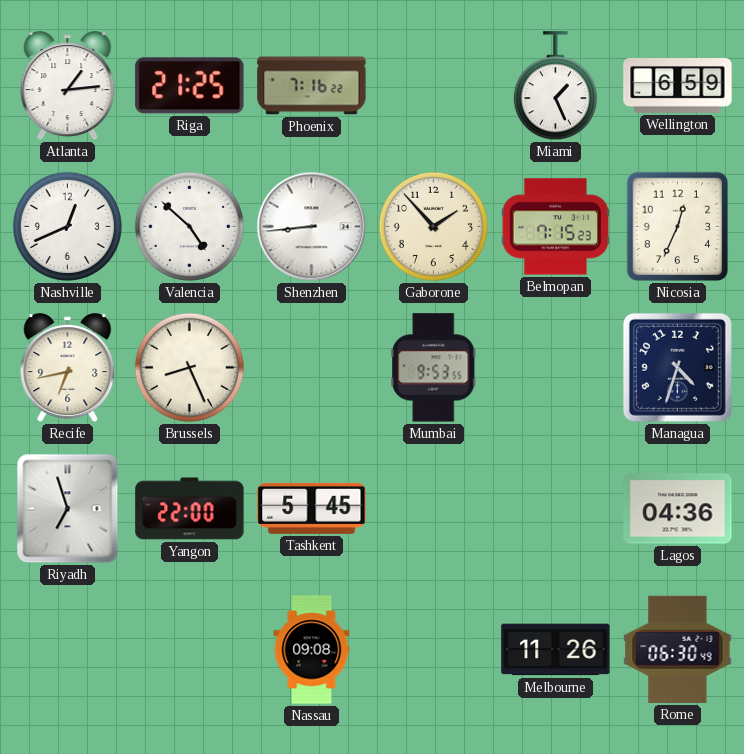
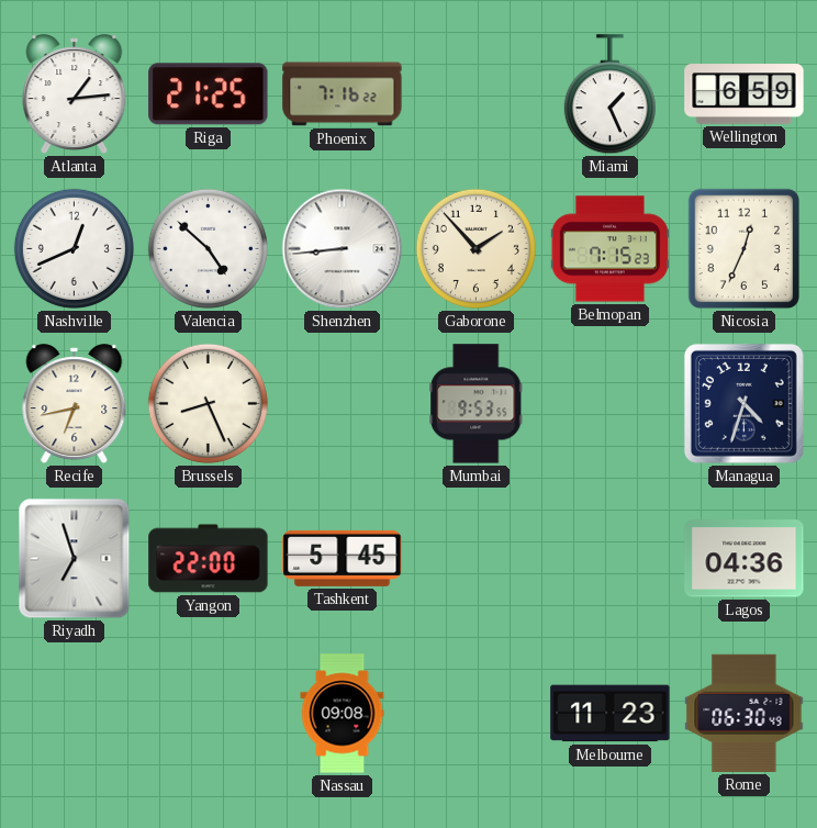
Melbourne: 11:26 -> 11:23
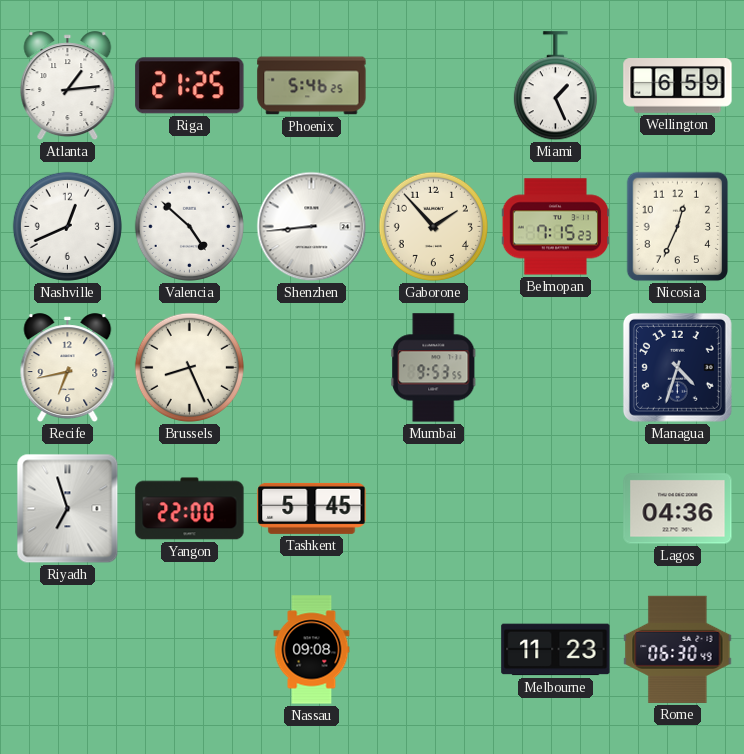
Phoenix: 7:16 -> 5:46
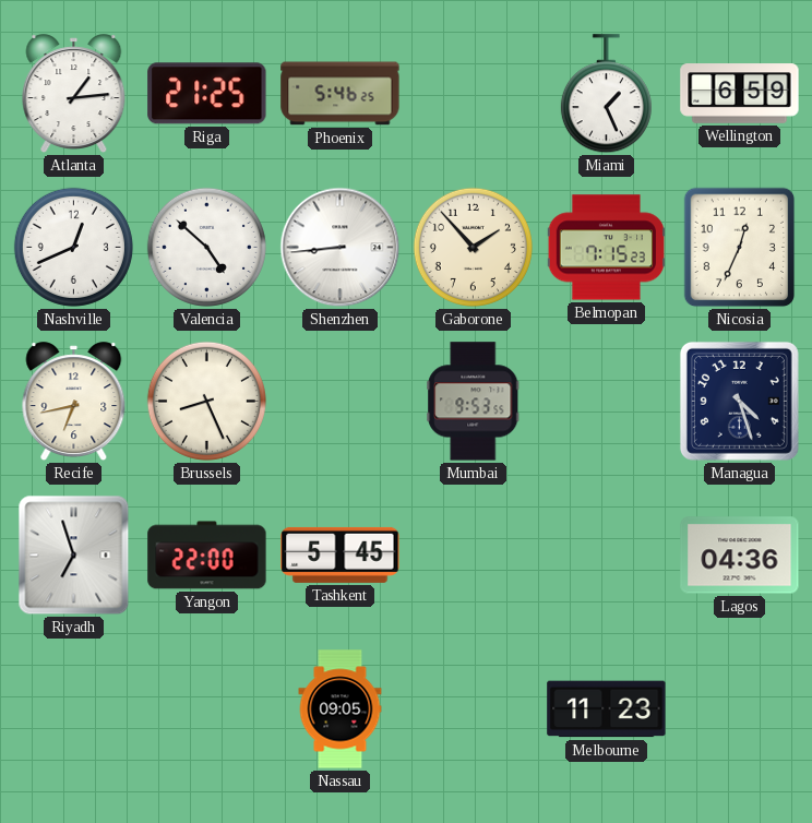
Managua: 4:33 -> 4:27
Nassau: 09:08 -> 09:05
Rome: 06:30 -> none
